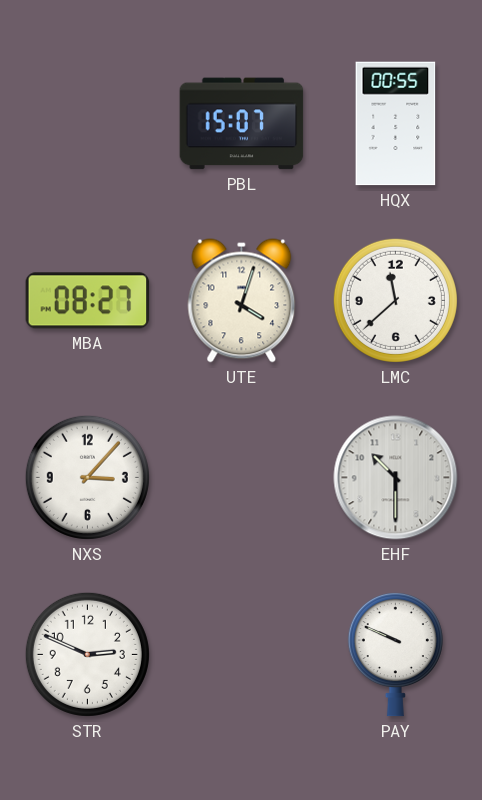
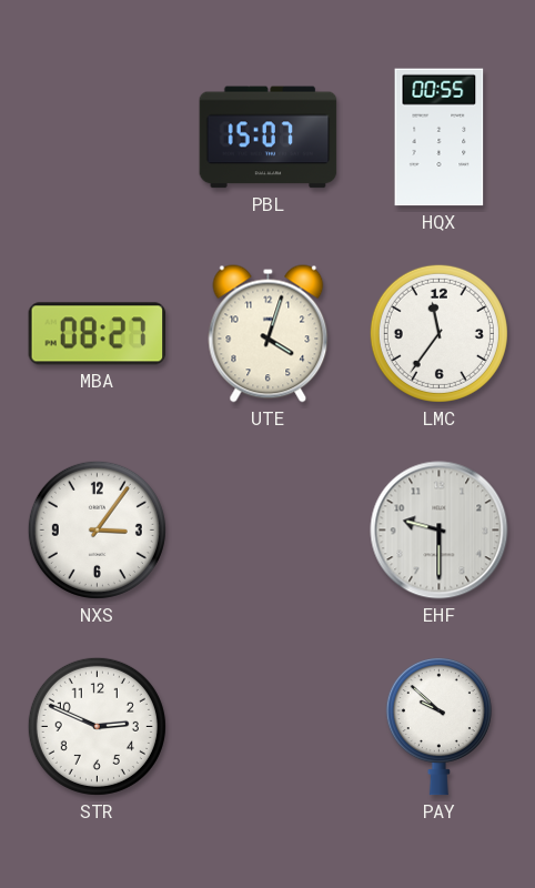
LMC: 11:38 -> 11:36
NXS: 3:07 -> 3:06
EHF: 10:30 -> 9:30
PAY: 9:49 -> 9:52
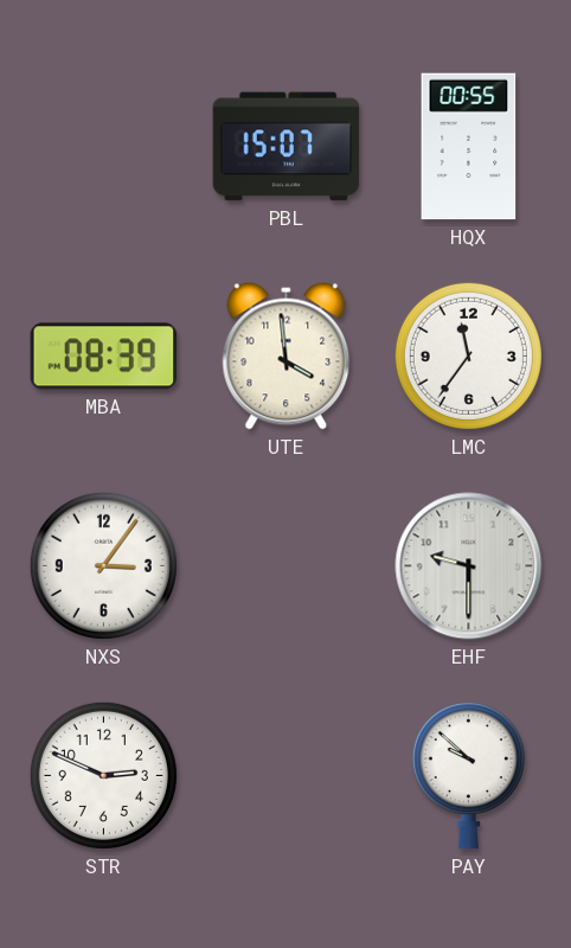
MBA: 08:27 -> 08:39
UTE: 4:03 -> 3:59
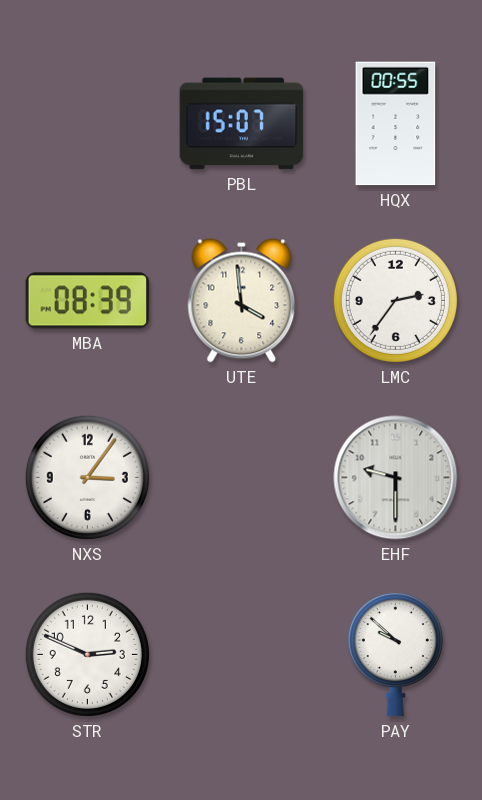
LMC: 11:36 -> 2:36
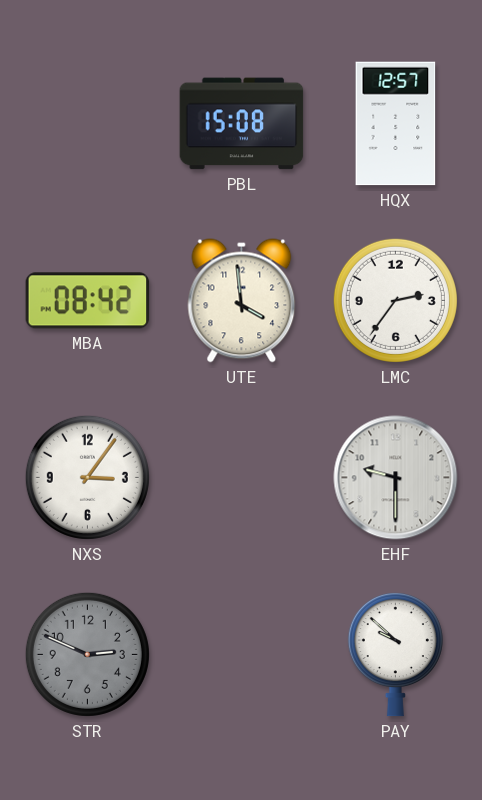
PBL: 15:07 -> 15:08
HQX: 00:55 -> 12:57
MBA: 08:39 -> 08:42
STR dial: white -> grey
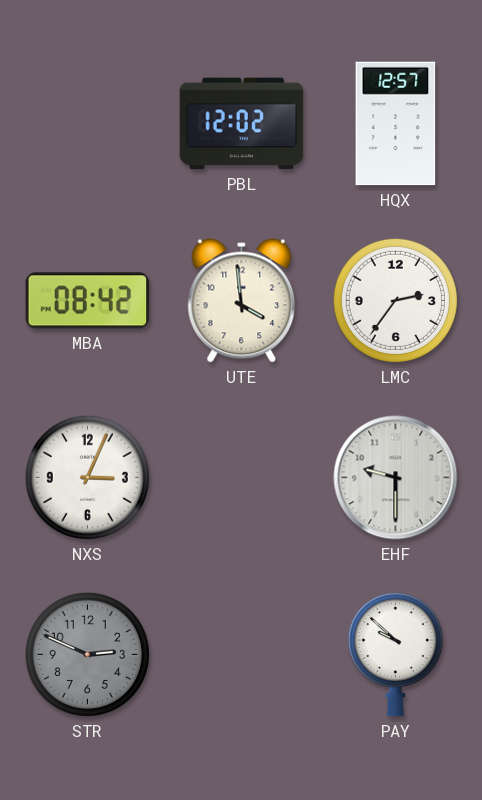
PBL: 15:08 -> 12:02
NXS: 3:06 -> 3:04
